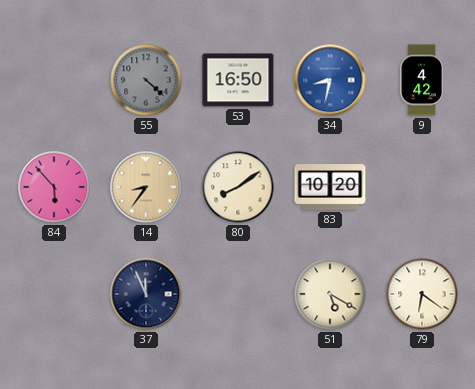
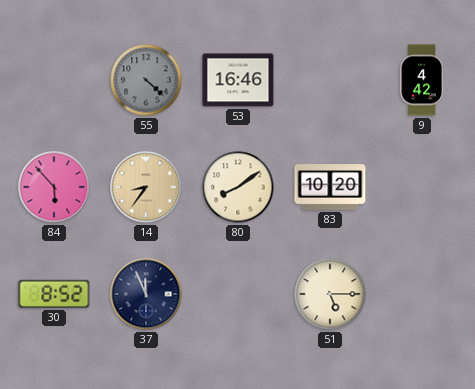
53: 16:50 -> 16:46
34: 8:32 -> none
30: none -> 8:52
51: 5:20 -> 5:15
79: 6:21 -> none
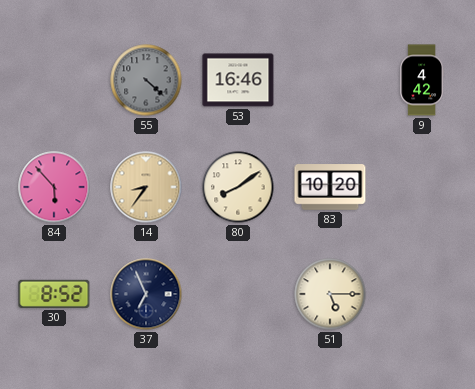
37: 11:56 -> 6:56
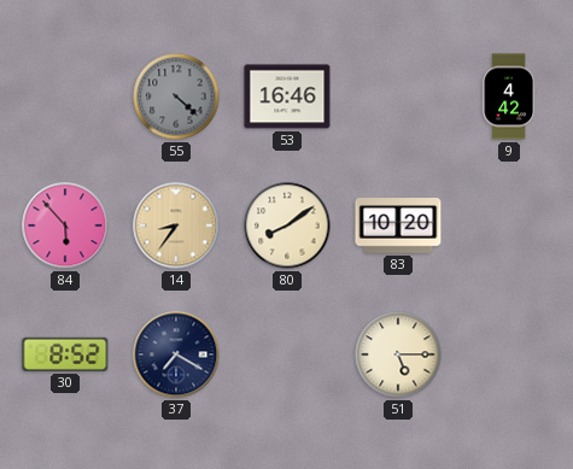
37: 6:56 -> 7:20
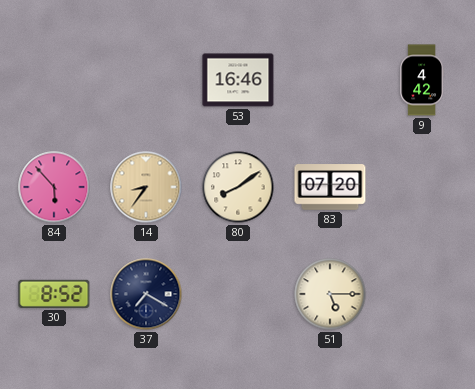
55: 4:22 -> none
83: 10:20 -> 07:20
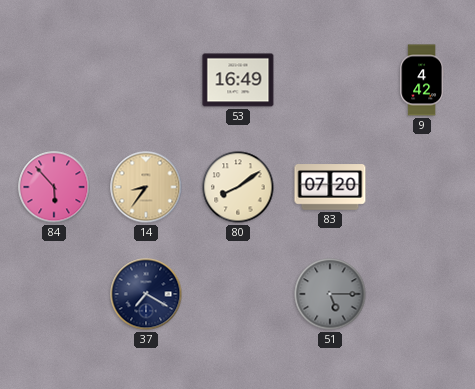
53: 16:46 -> 16:49
30: 8:52 -> none
51 dial: cream -> grey
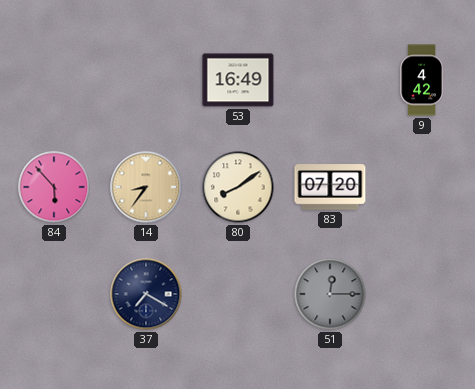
51: 5:15 -> 12:15
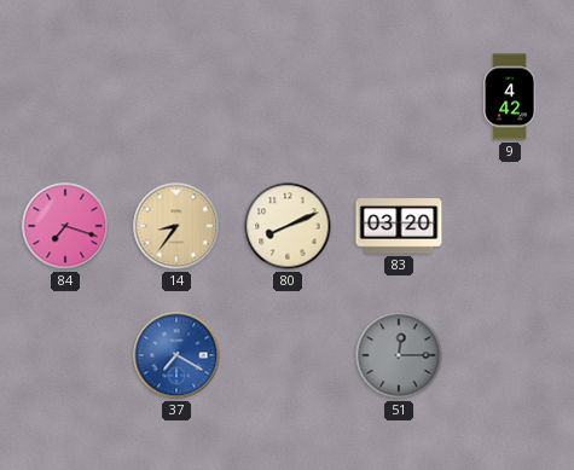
53: 16:49 -> none
84: 5:53 -> 7:18
80: 8:09 -> 8:11
83: 07:20 -> 03:20
37 dial: navy -> blue
